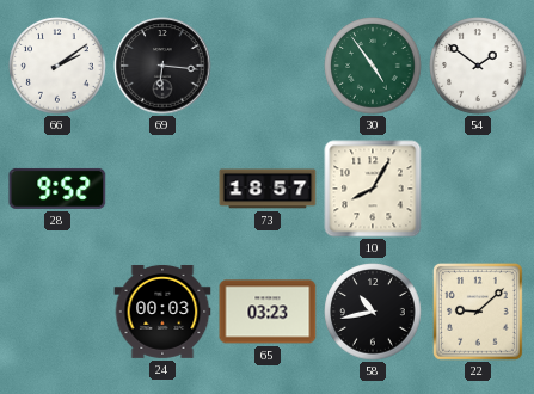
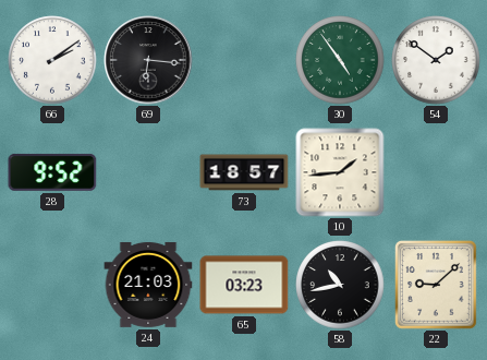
10: 8:05 -> 1:44
24: 00:03 -> 21:03
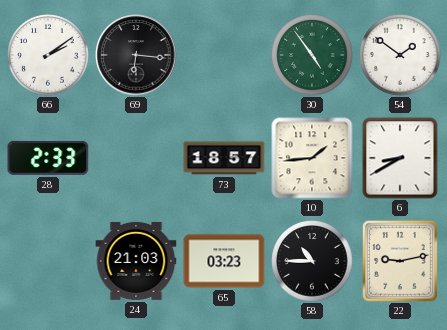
28: 9:52 -> 2:33
6: none -> 8:40
58: 10:43 -> 10:45
22: 9:08 -> 9:13
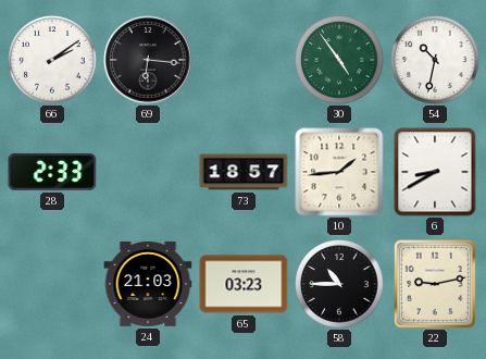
54: 1:51 -> 10:32
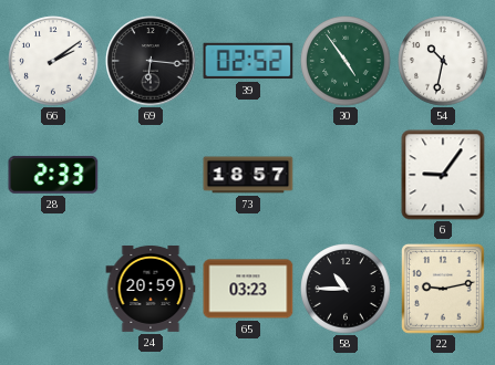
39: none -> 02:52
10: 1:44 -> none
6: 8:40 -> 9:06
24: 21:03 -> 20:59
